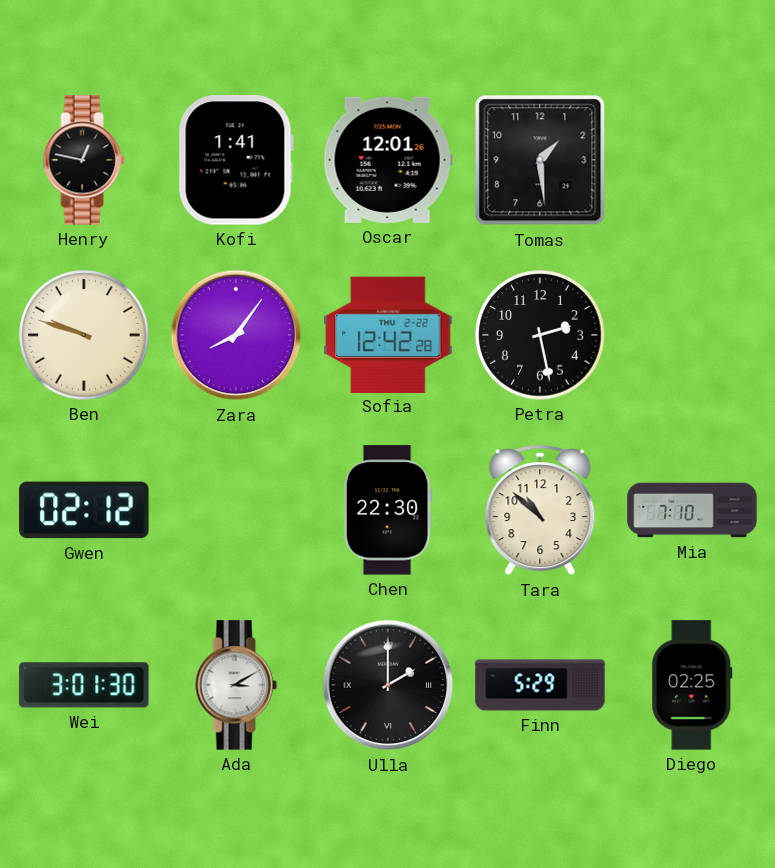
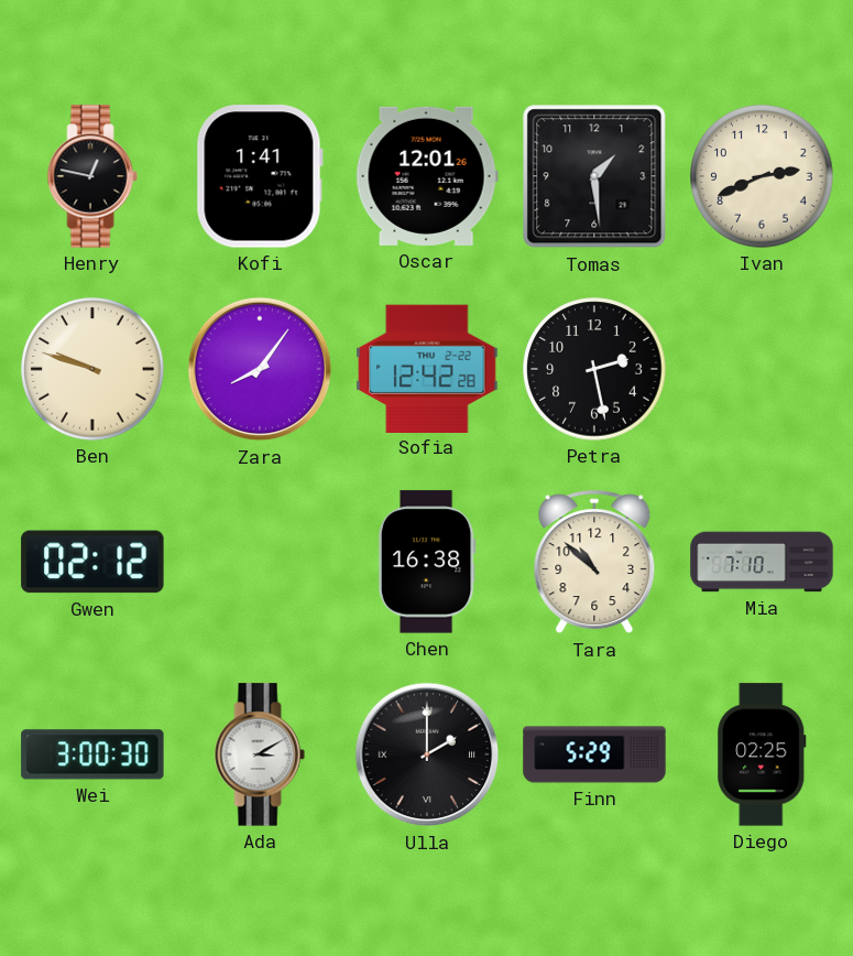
Ivan: none -> 2:41
Chen: 22:30 -> 16:38
Wei: 3:01 -> 3:00
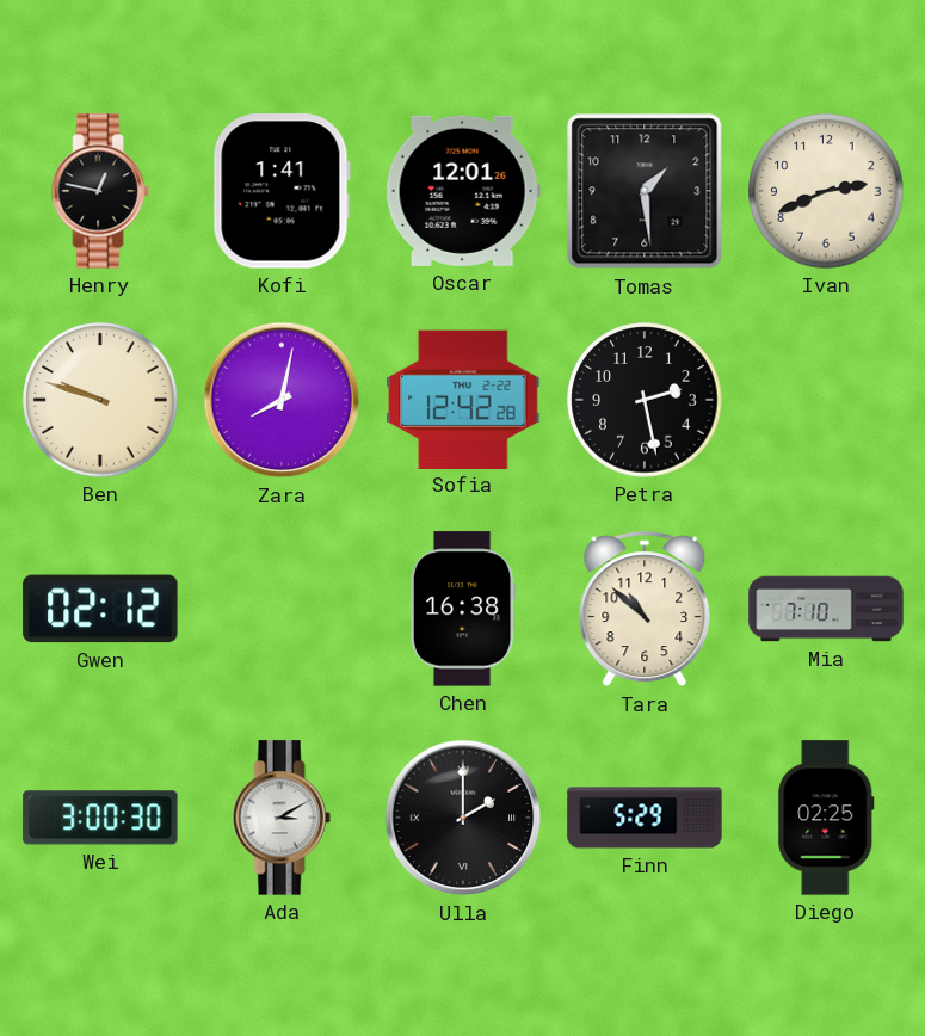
Zara: 8:06 -> 8:02
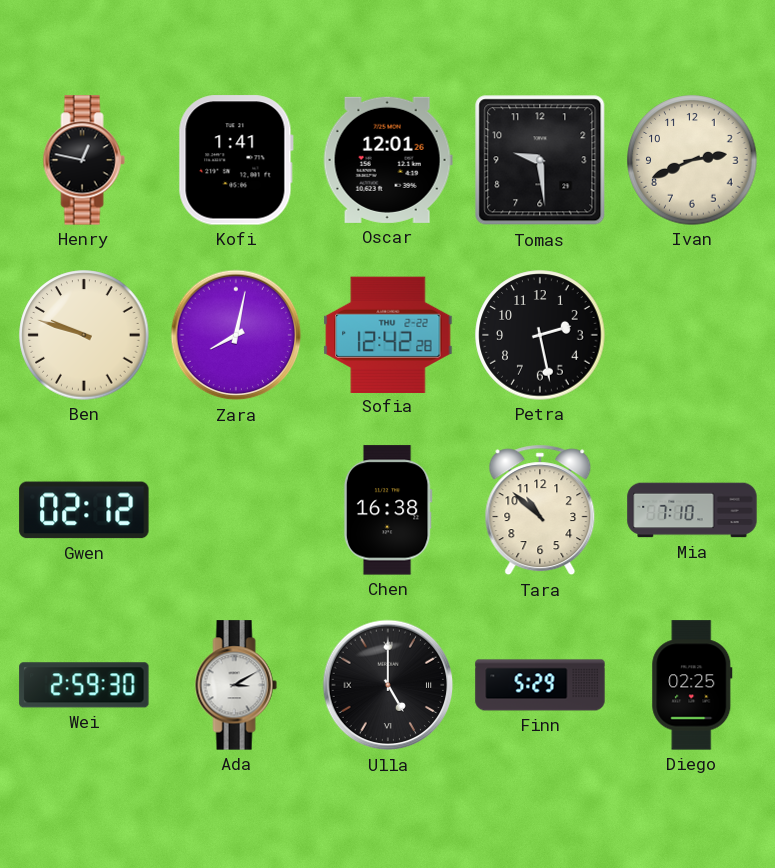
Tomas: 1:29 -> 9:29
Wei: 3:00 -> 2:59
Ulla: 2:00 -> 5:00
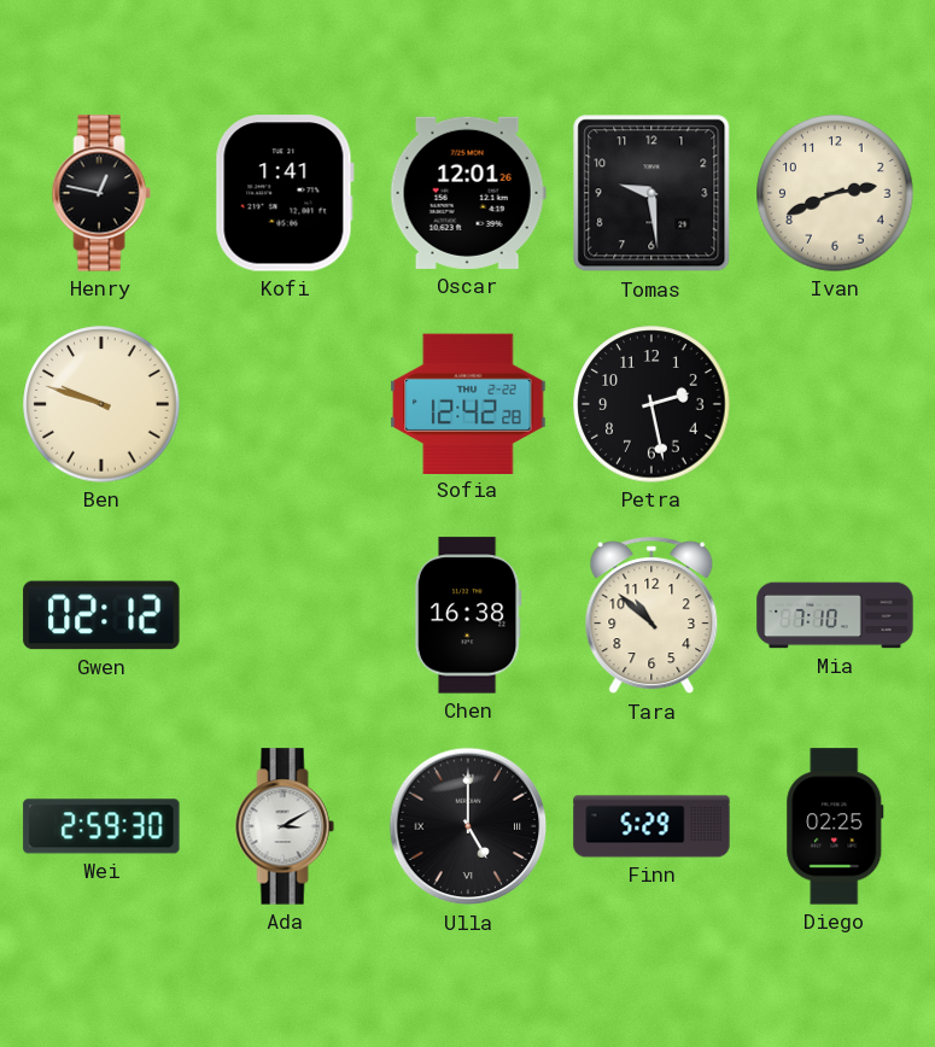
Zara: 8:02 -> none
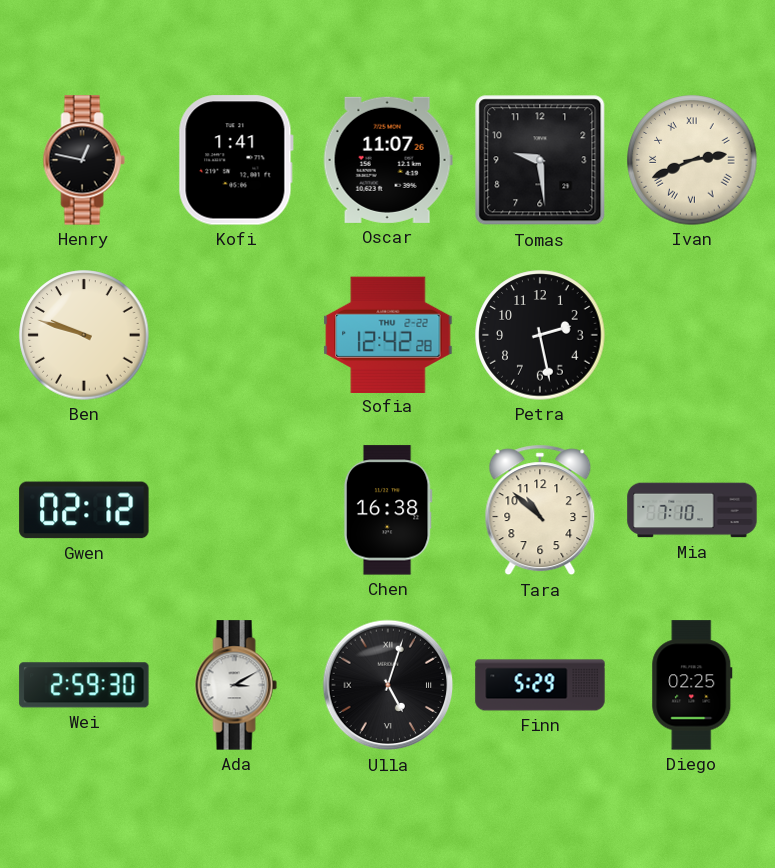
Oscar: 12:01 -> 11:07
Ivan numerals: Arabic -> Roman
Ulla: 5:00 -> 5:03
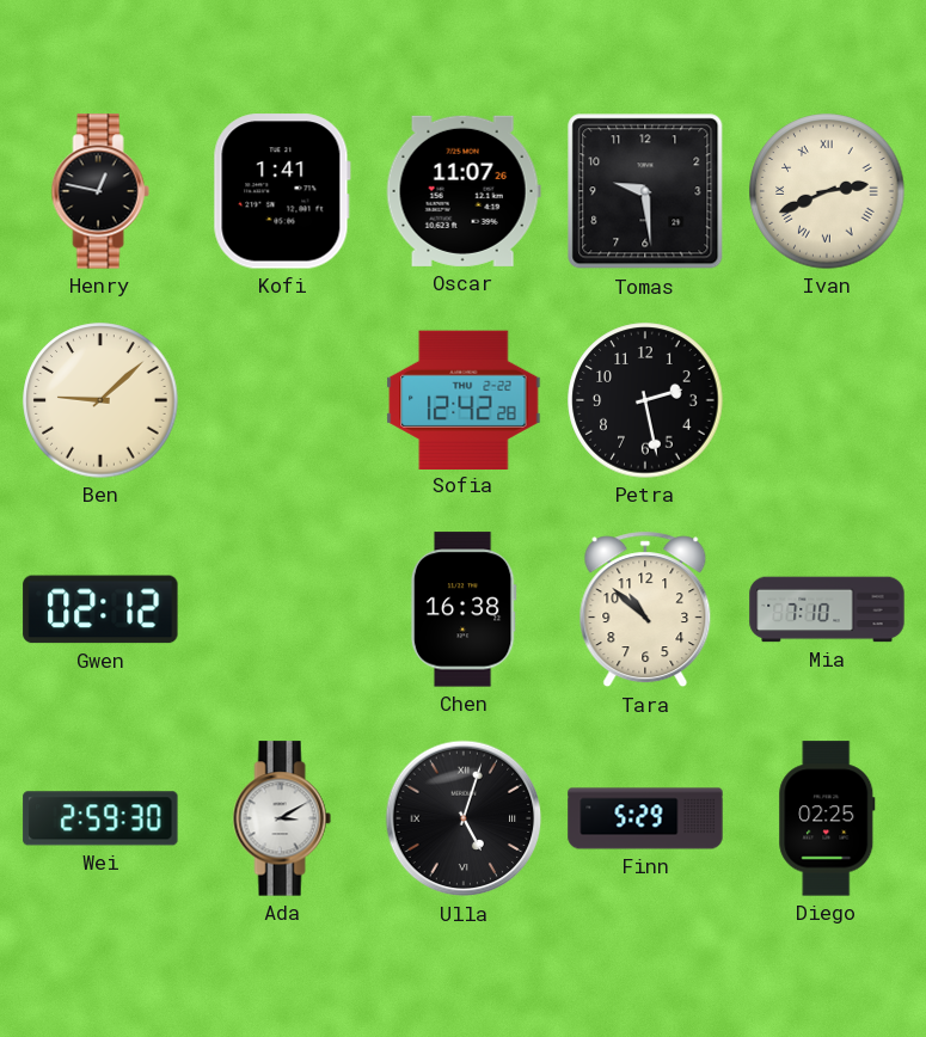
Ben: 9:48 -> 9:08
